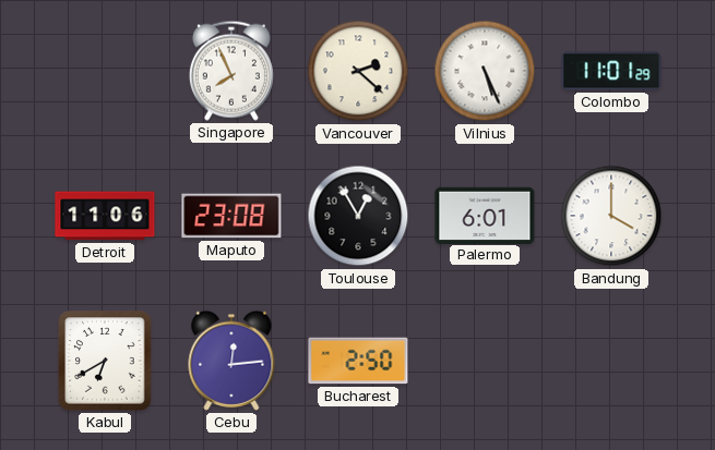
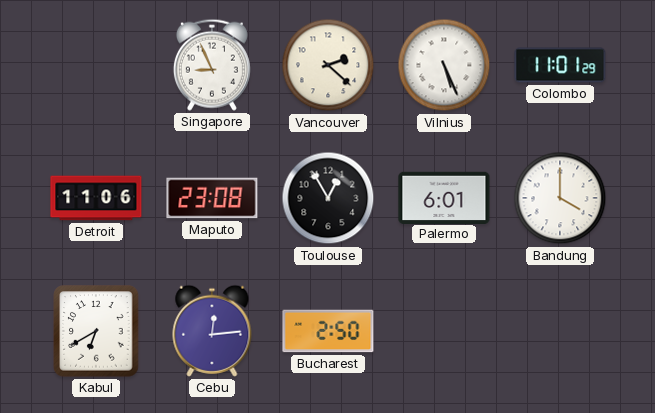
Singapore: 7:56 -> 8:56
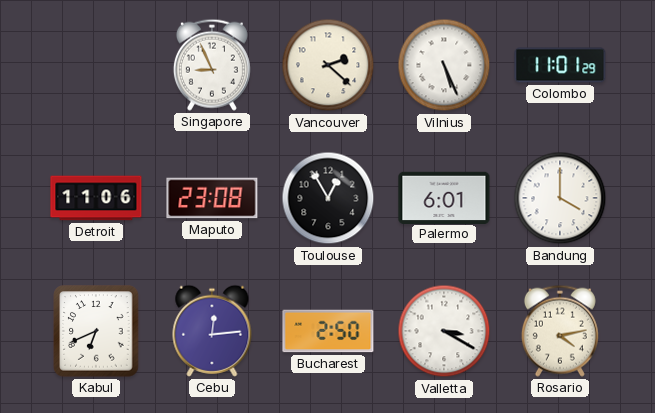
Kabul: 6:40 -> 6:41
Valletta: none -> 3:20
Rosario: none -> 4:13
